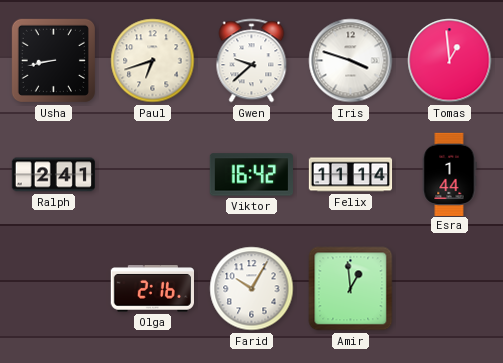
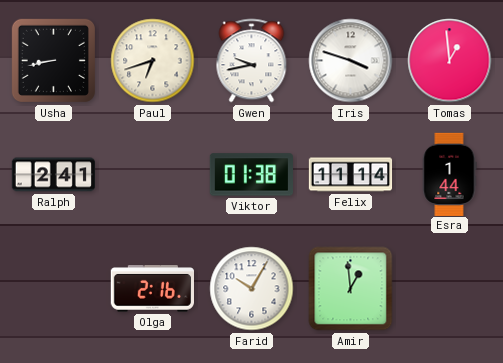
Gwen: 9:38 -> 9:43
Viktor: 16:42 -> 01:38
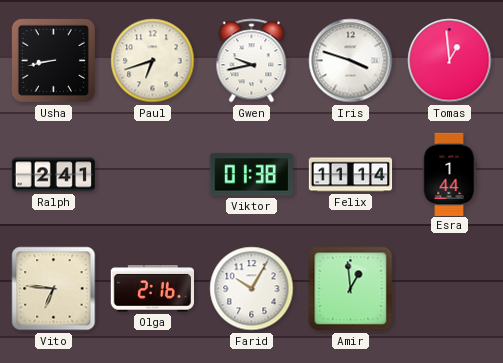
Vito: none -> 6:46
